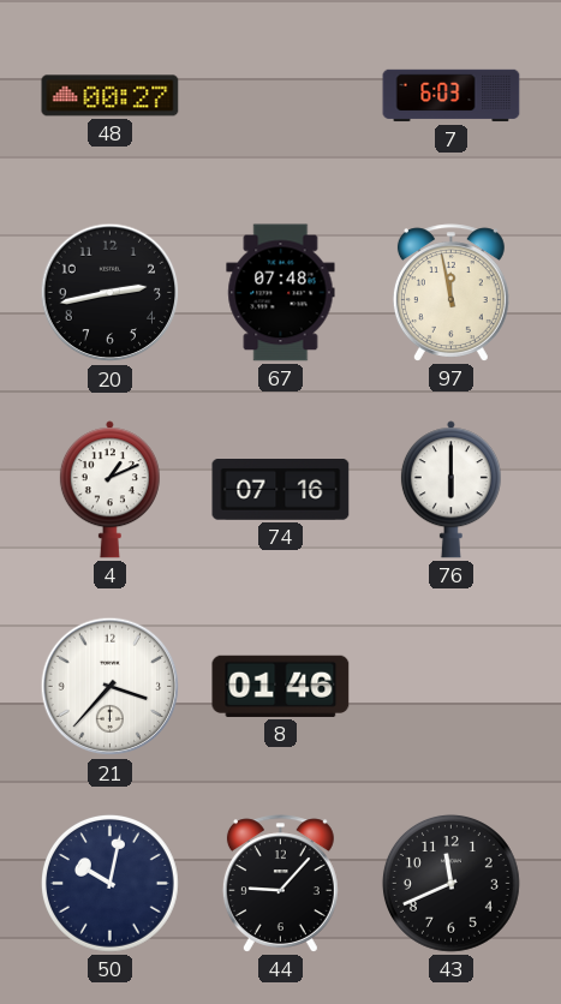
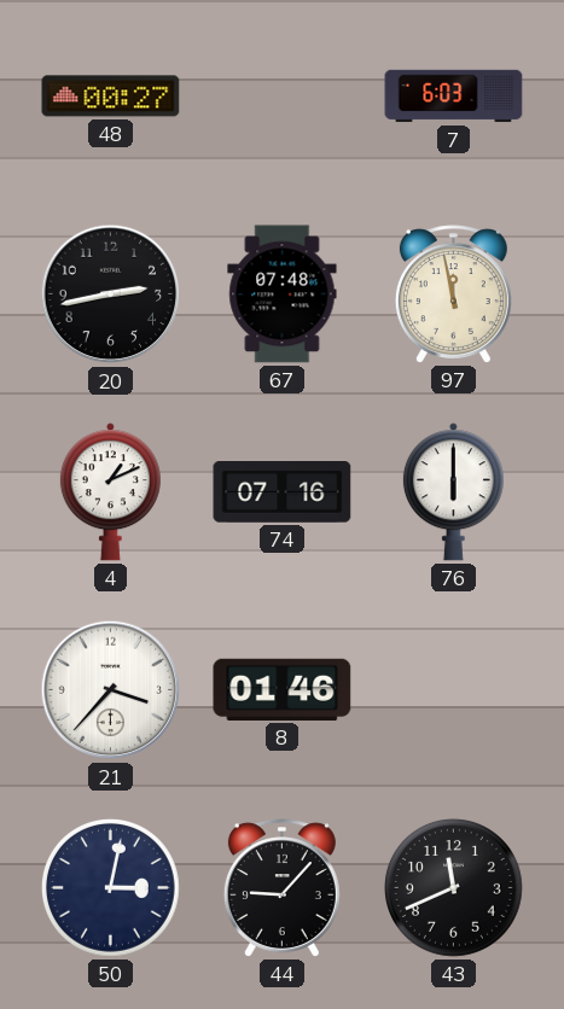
50: 10:02 -> 3:02
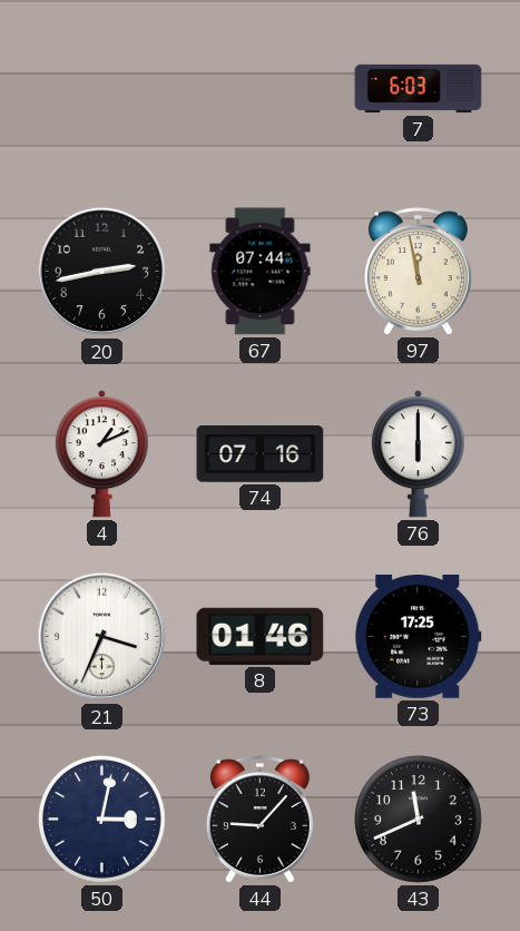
48: 00:27 -> none
67: 07:48 -> 07:44
21: 3:37 -> 3:34
73: none -> 17:25
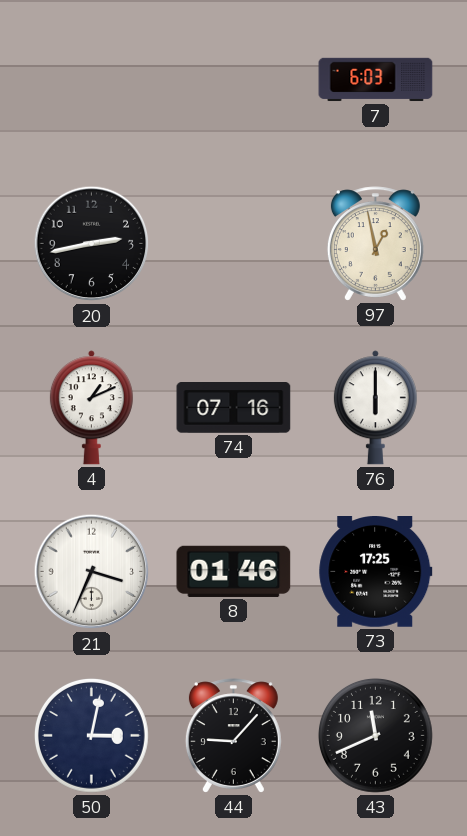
67: 07:44 -> none
97: 11:58 -> 12:58
